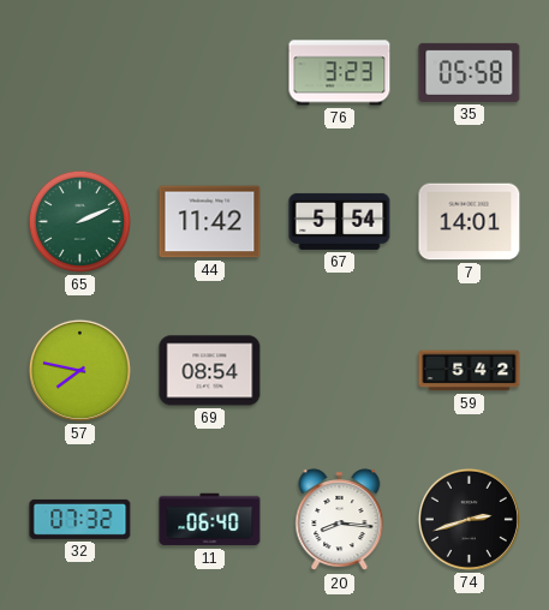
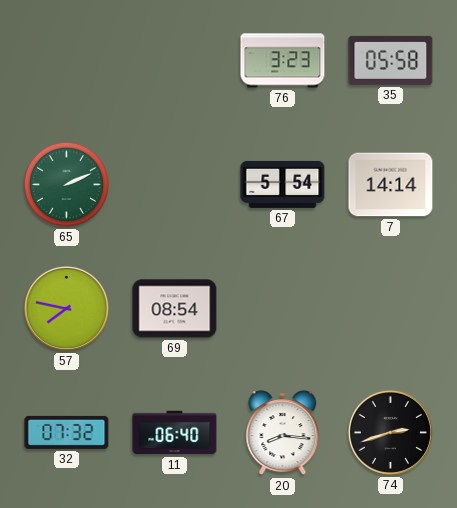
44: 11:42 -> none
7: 14:01 -> 14:14
59: 5:42 -> none
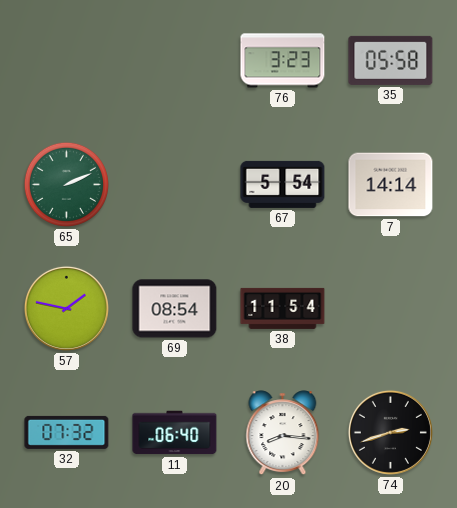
57: 7:47 -> 1:47
38: none -> 11:54
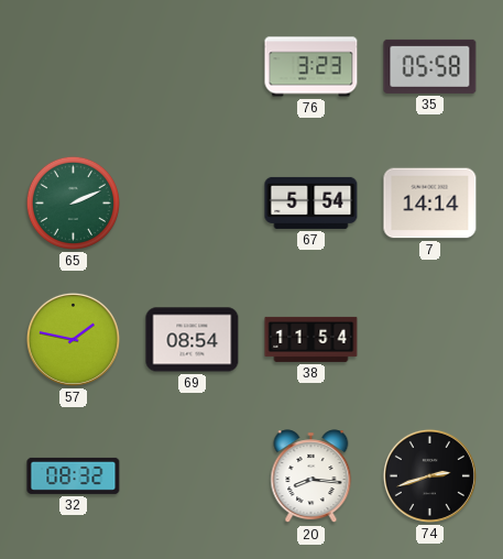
32: 07:32 -> 08:32
11: 06:40 -> none
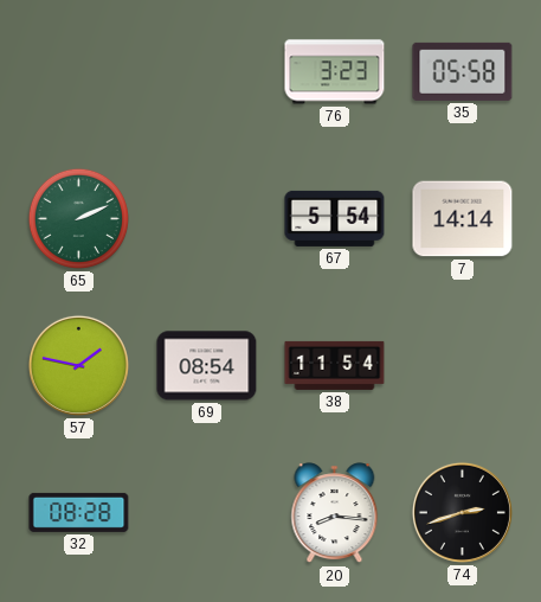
32: 08:32 -> 08:28
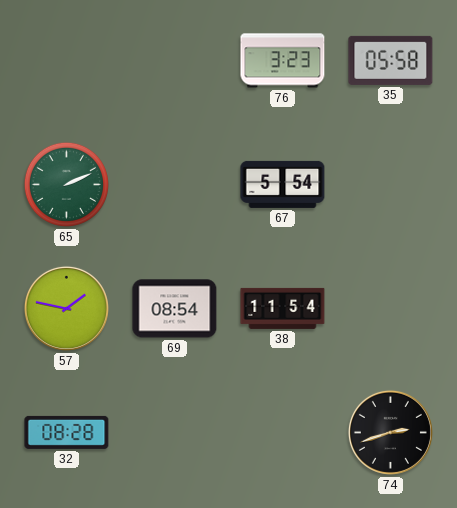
7: 14:14 -> none
20: 8:16 -> none
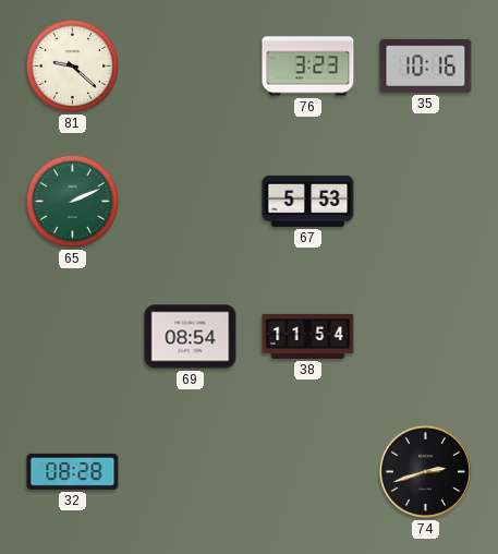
81: none -> 9:22
35: 05:58 -> 10:16
67: 5:54 -> 5:53
57: 1:47 -> none
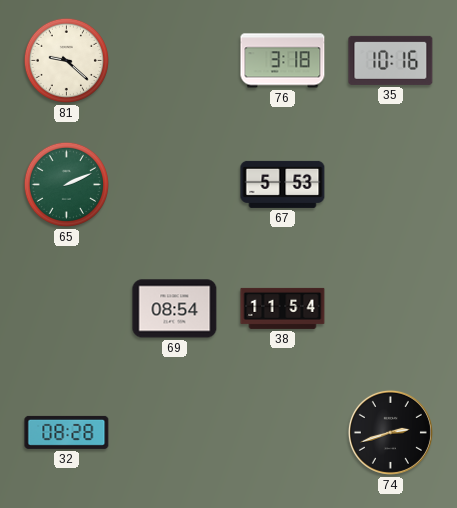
76: 3:23 -> 3:18
